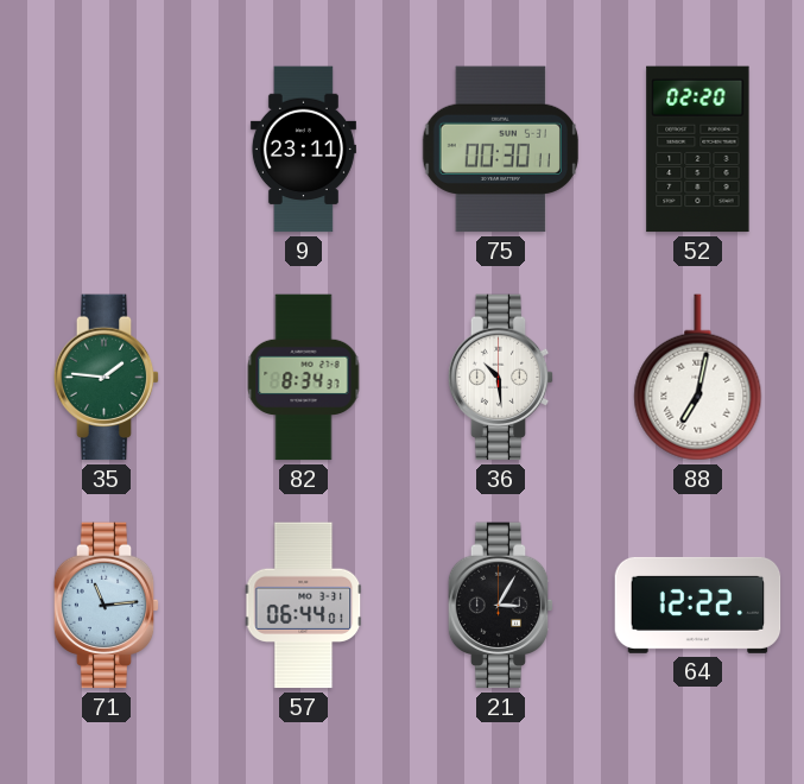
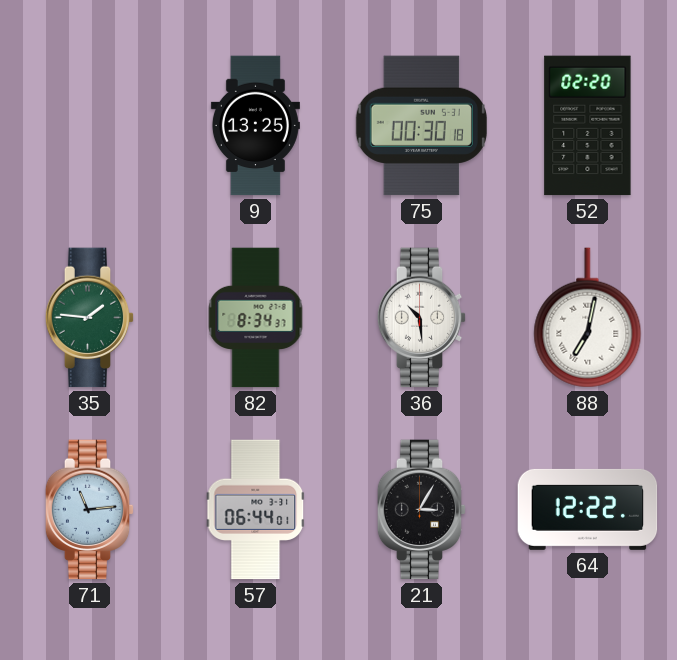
9: 23:11 -> 13:25
75: 00:30:11 -> 00:30:18
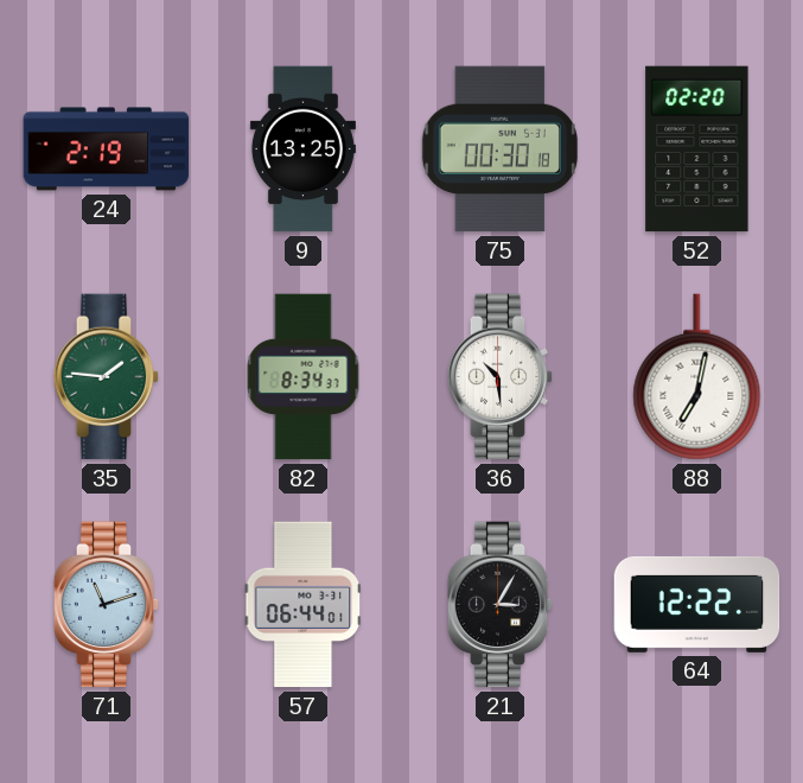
24: none -> 2:19
71: 11:14 -> 11:12
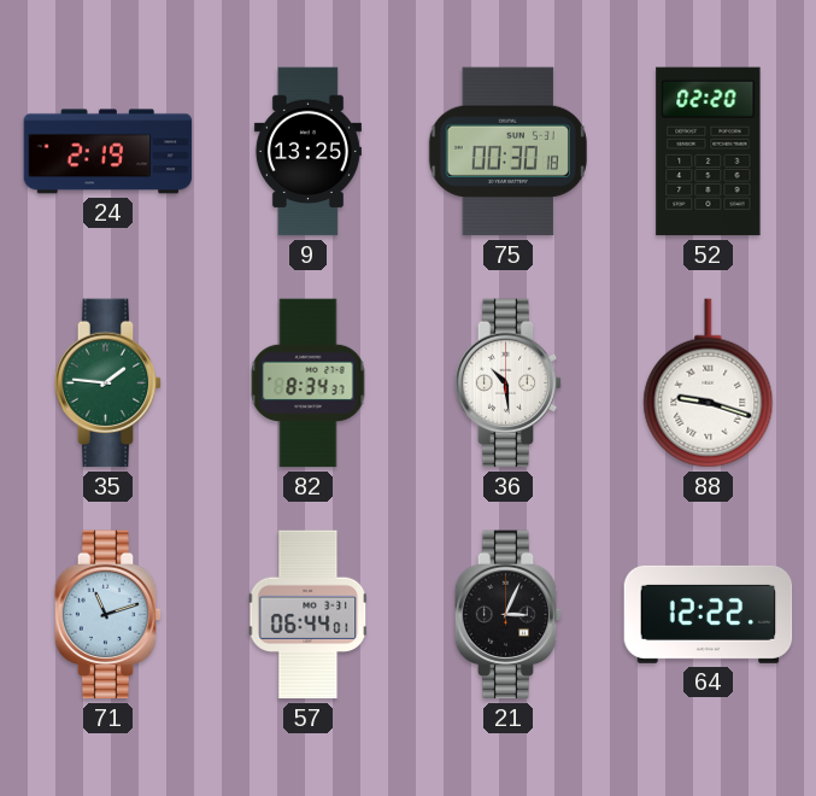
88: 7:02 -> 9:18
21: 3:05 -> 3:04
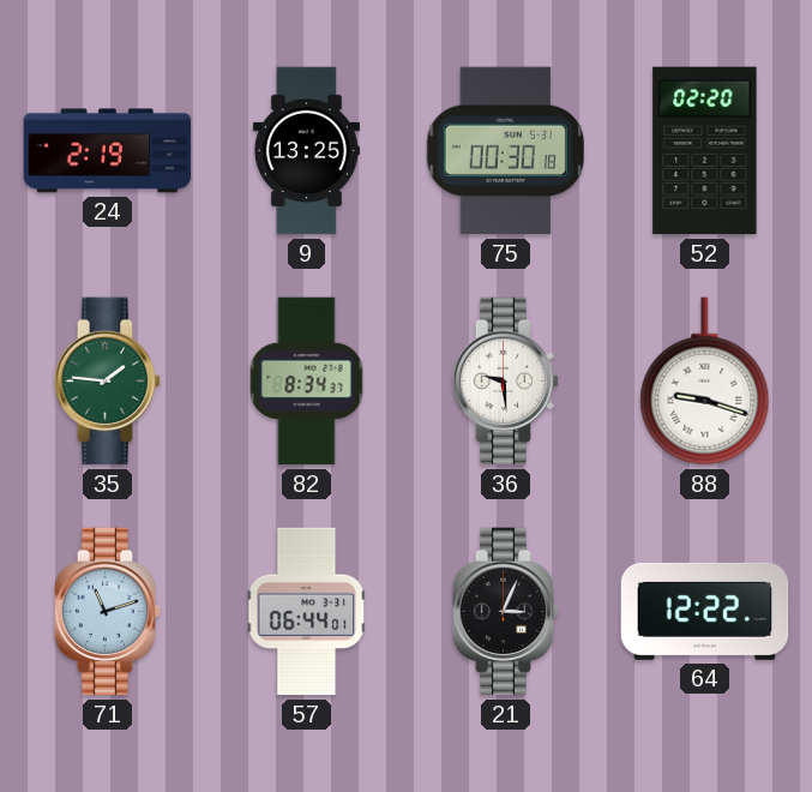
36: 10:29 -> 9:29
